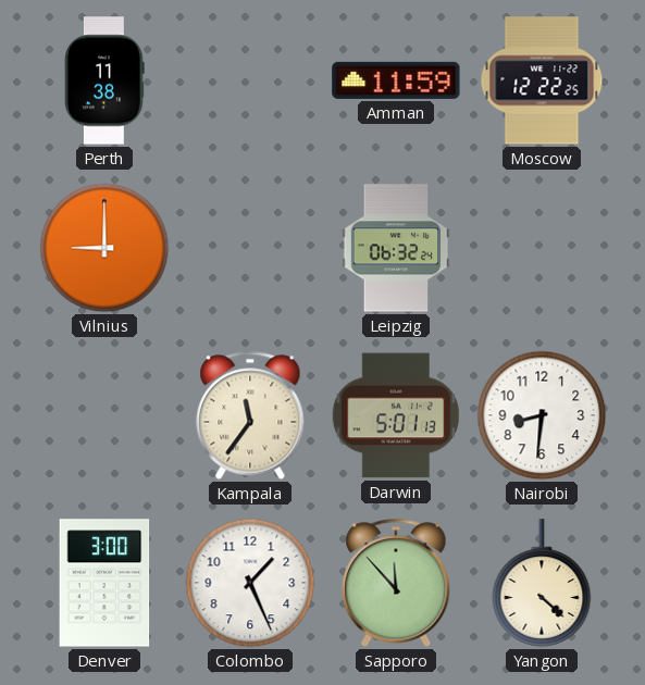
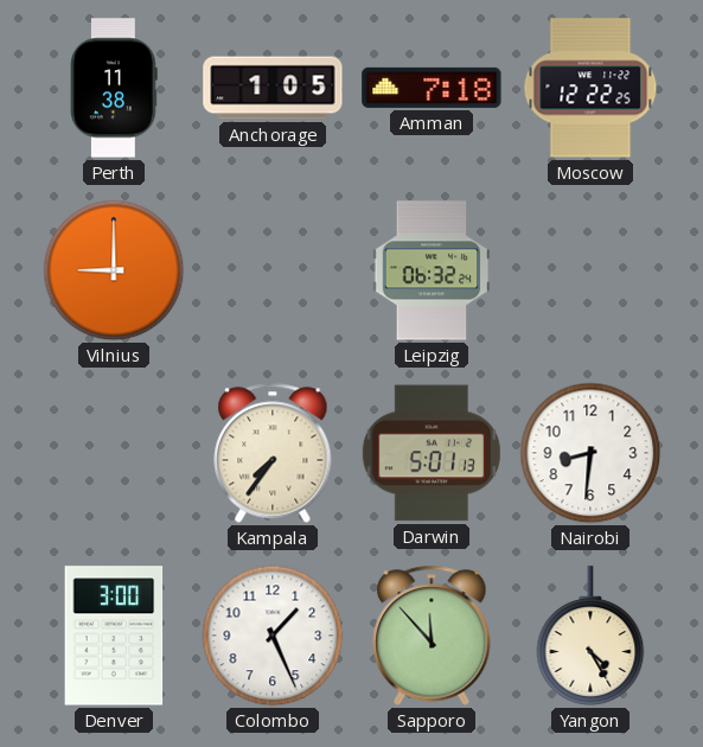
Anchorage: none -> 1:05
Amman: 11:59 -> 7:18
Kampala: 11:36 -> 7:36
Yangon: 4:22 -> 4:25
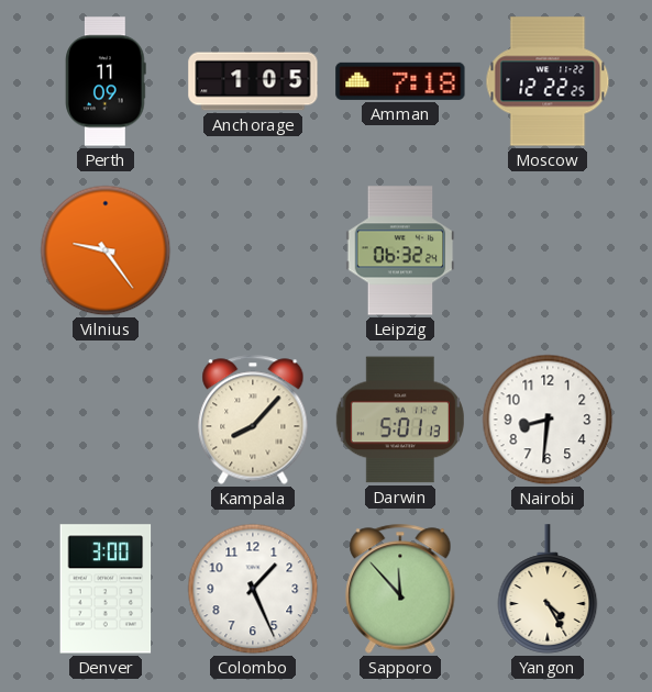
Perth: 11:38 -> 11:09
Vilnius: 9:00 -> 9:24
Kampala: 7:36 -> 8:07
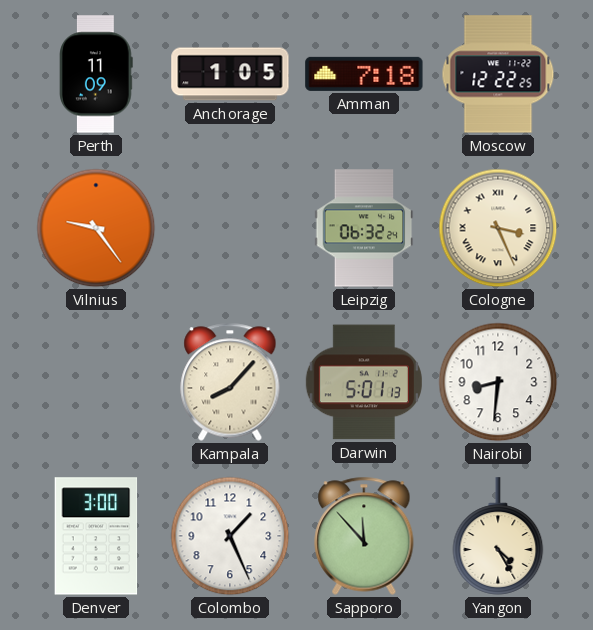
Cologne: none -> 3:26
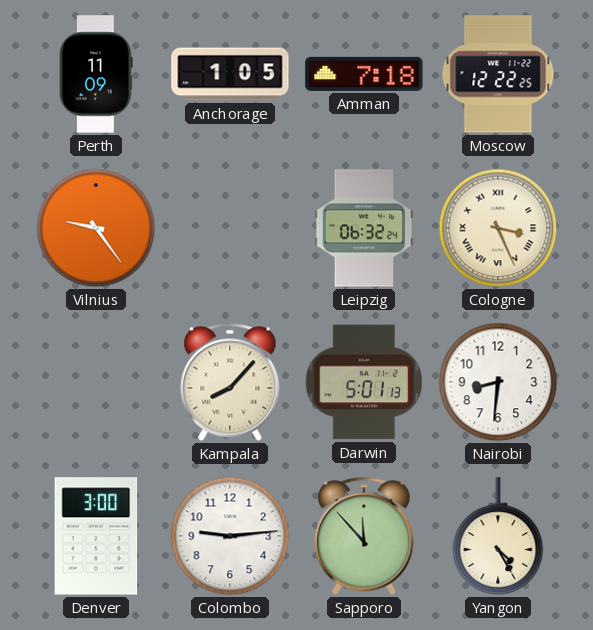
Colombo: 1:26 -> 9:14
